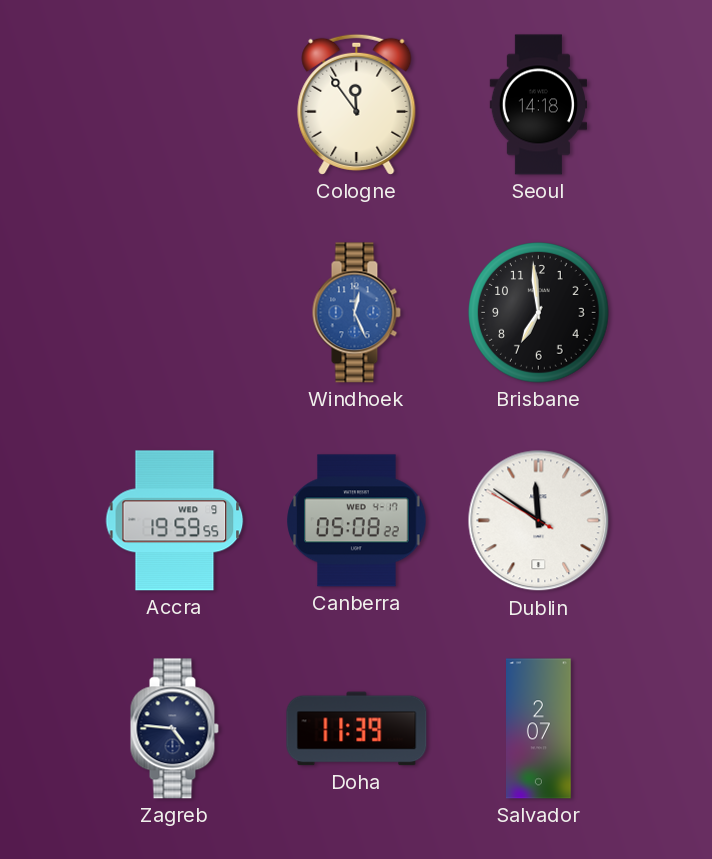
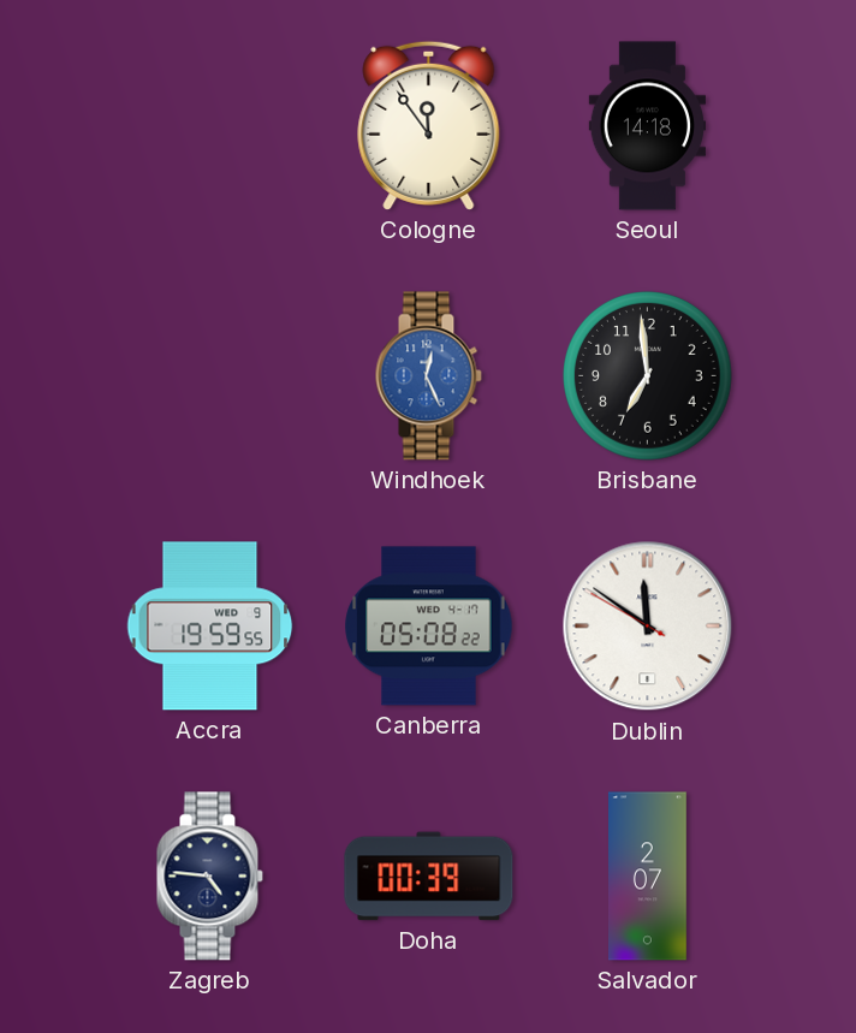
Doha: 11:39 -> 00:39
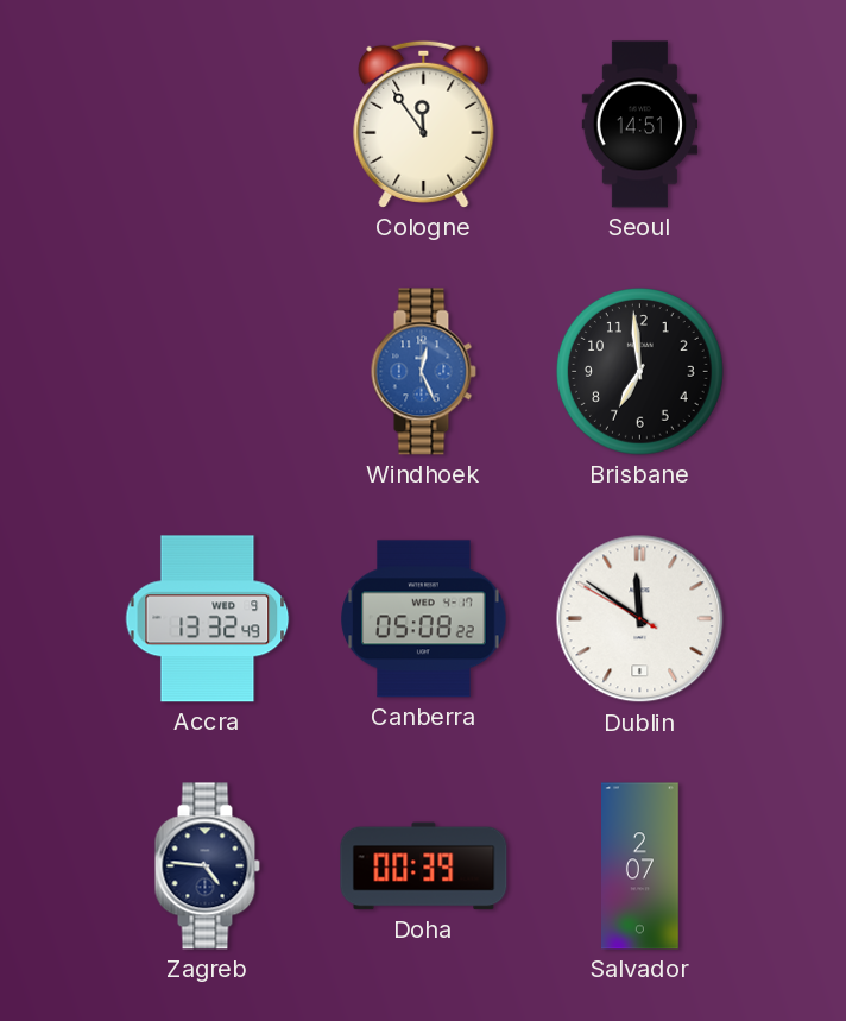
Seoul: 14:18 -> 14:51
Accra: 19:59 -> 13:32
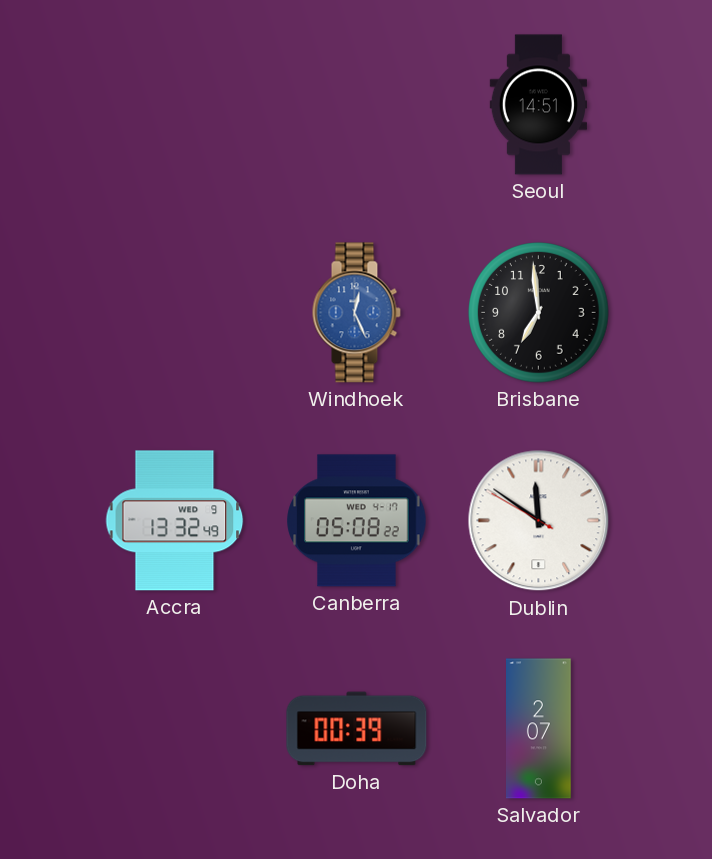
Cologne: 11:54 -> none
Zagreb: 4:46 -> none
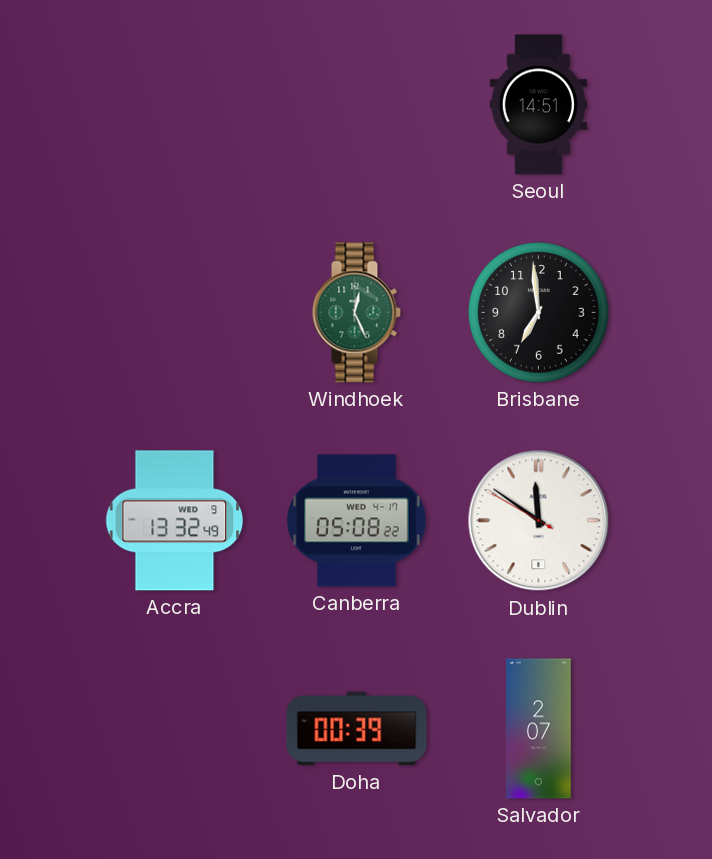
Windhoek dial: blue -> green
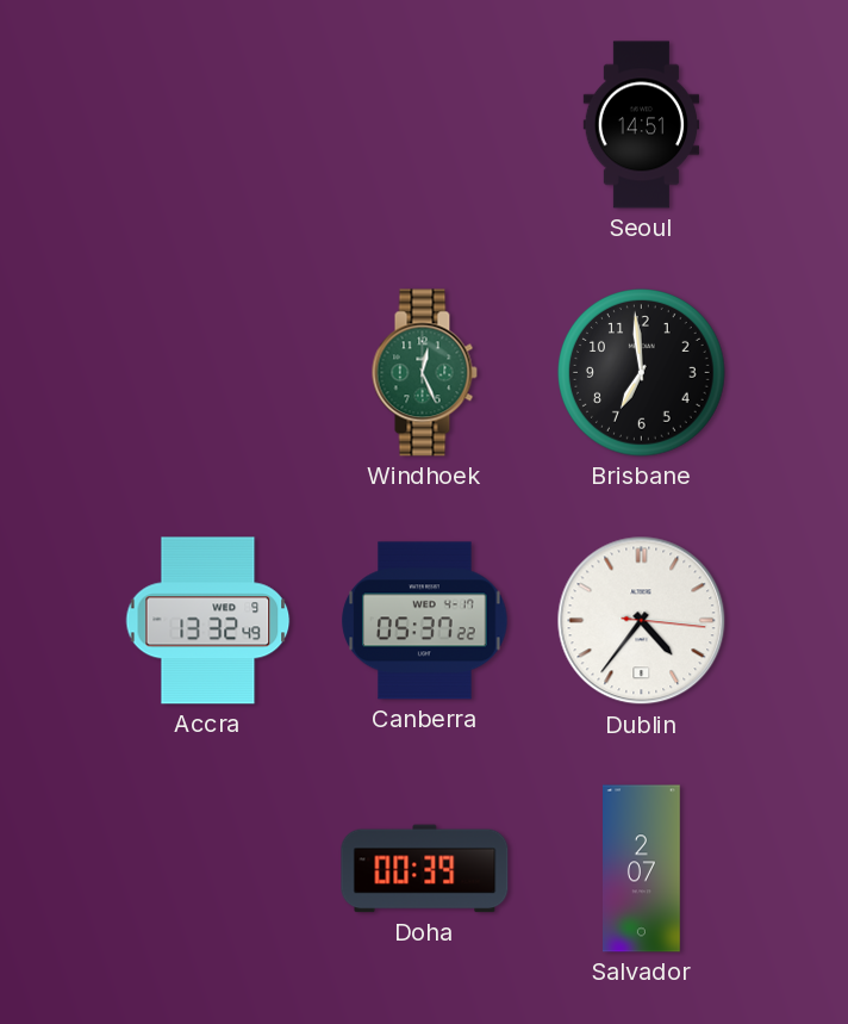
Canberra: 05:08 -> 05:37
Dublin: 11:50 -> 4:36
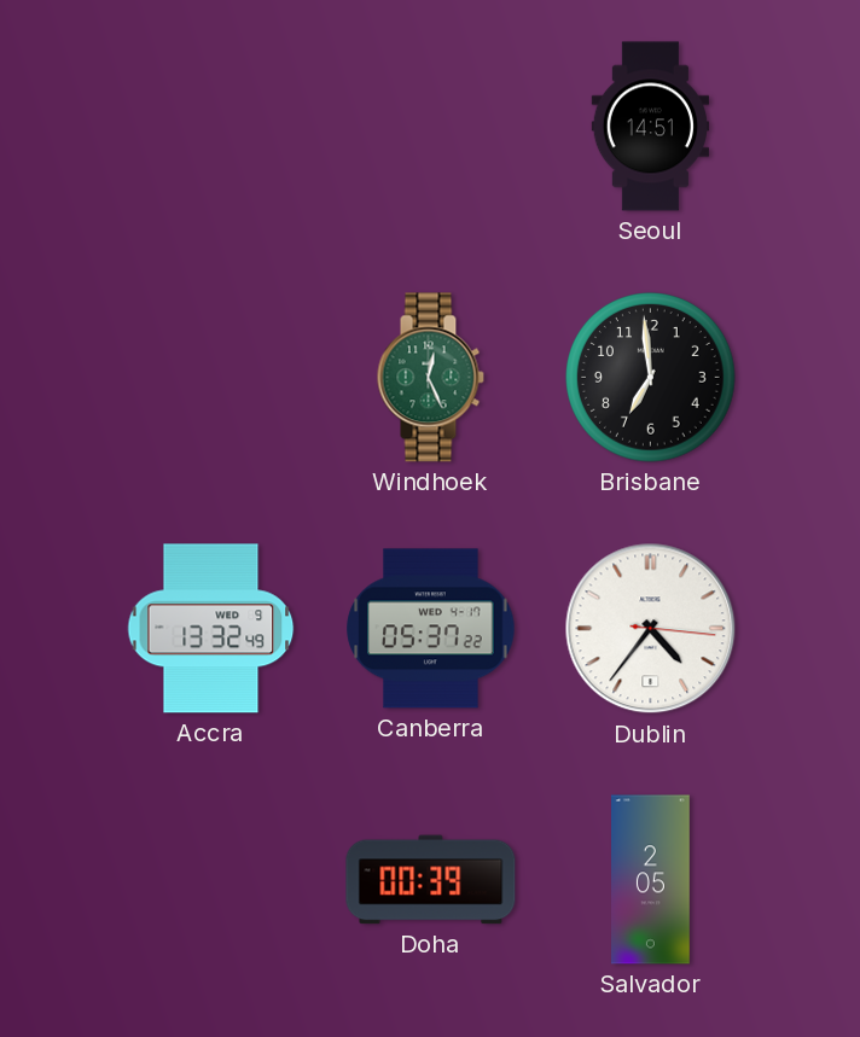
Salvador: 2:07 -> 2:05
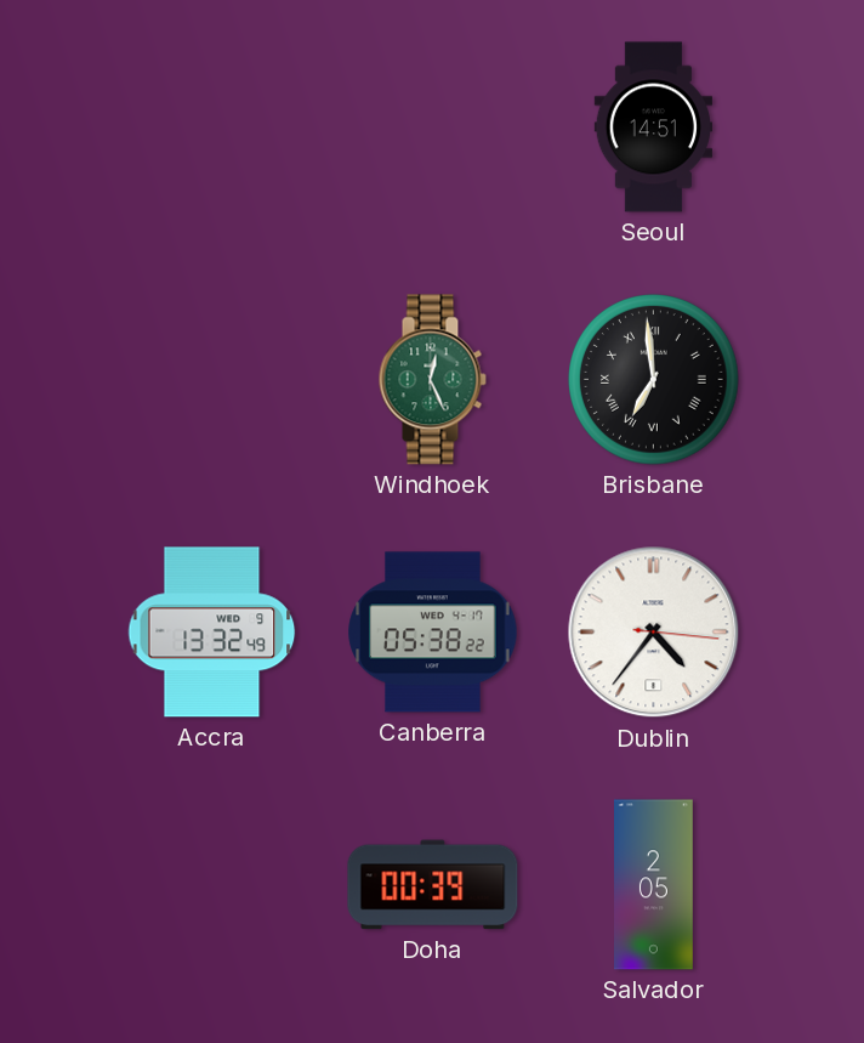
Brisbane numerals: Arabic -> Roman
Canberra: 05:37 -> 05:38
